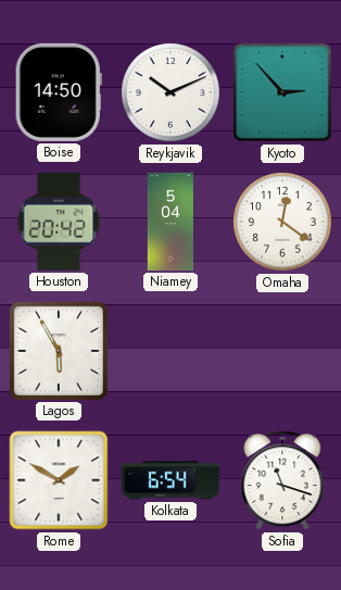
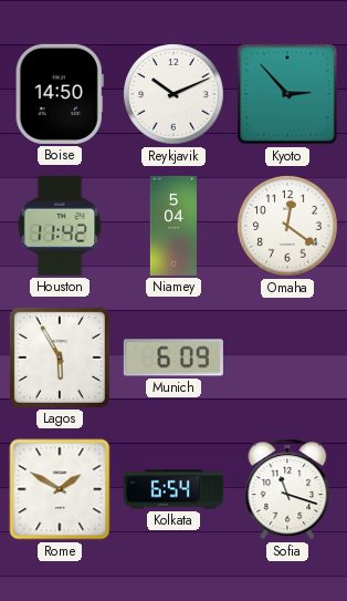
Houston: 20:42 -> 11:42
Munich: none -> 6:09
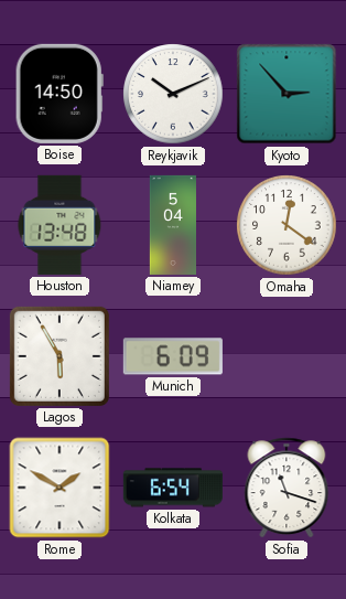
Houston: 11:42 -> 13:48
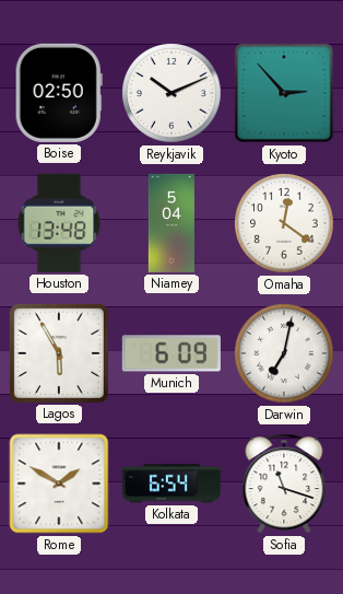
Boise: 14:50 -> 02:50
Darwin: none -> 7:02
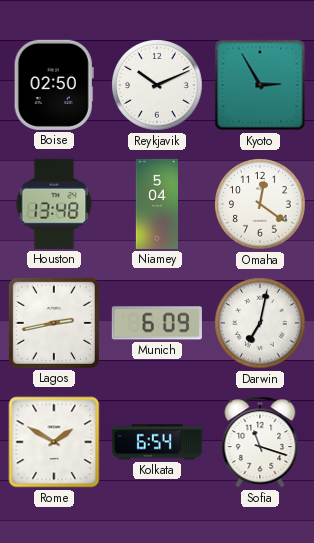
Kyoto: 2:53 -> 2:55
Lagos: 5:55 -> 2:43
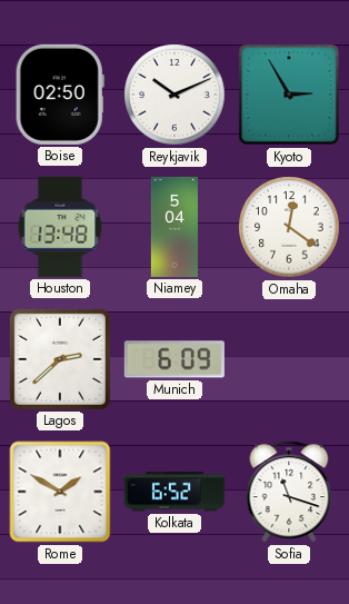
Lagos: 2:43 -> 2:38
Darwin: 7:02 -> none
Kolkata: 6:54 -> 6:52
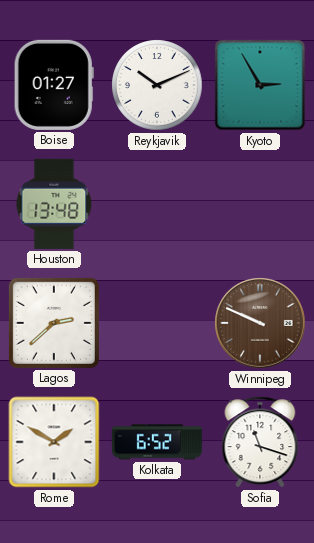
Boise: 02:50 -> 01:27
Niamey: 5:04 -> none
Omaha: 12:21 -> none
Munich: 6:09 -> none
Winnipeg: none -> 9:49
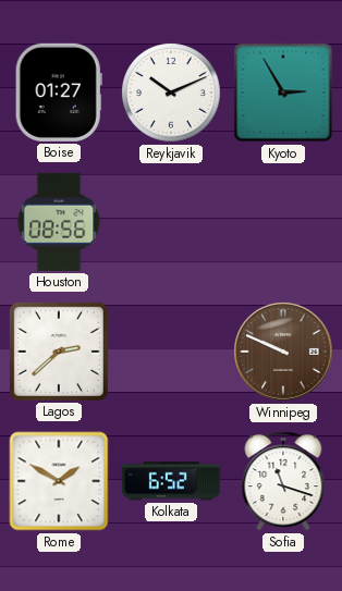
Houston: 13:48 -> 08:56
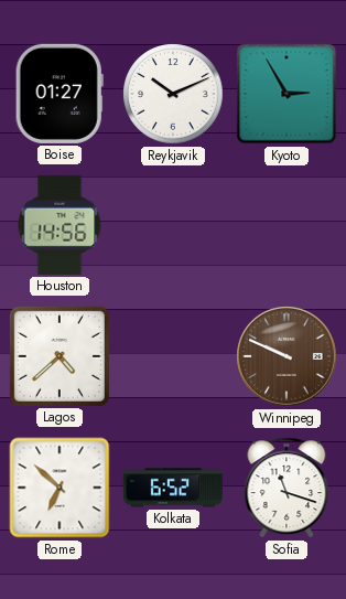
Houston: 08:56 -> 14:56
Lagos: 2:38 -> 4:38
Rome: 1:50 -> 6:52
